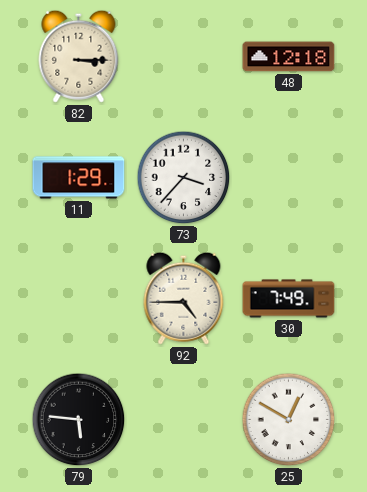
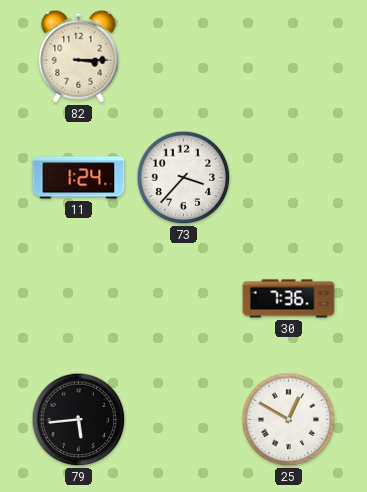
48: 12:18 -> none
11: 1:29 -> 1:24
92: 4:45 -> none
30: 7:49 -> 7:36
79: 5:46 -> 5:44
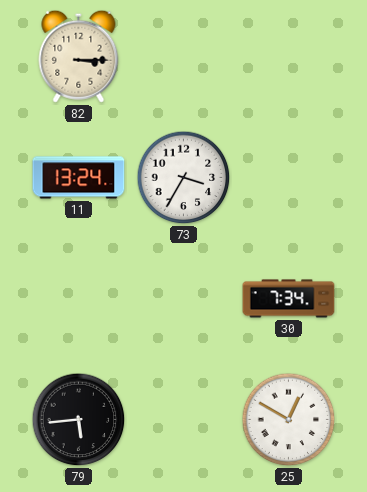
11: 1:24 -> 13:24
73: 3:37 -> 3:35
30: 7:36 -> 7:34
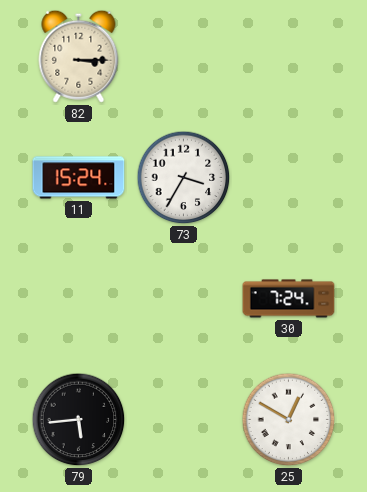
11: 13:24 -> 15:24
30: 7:34 -> 7:24
